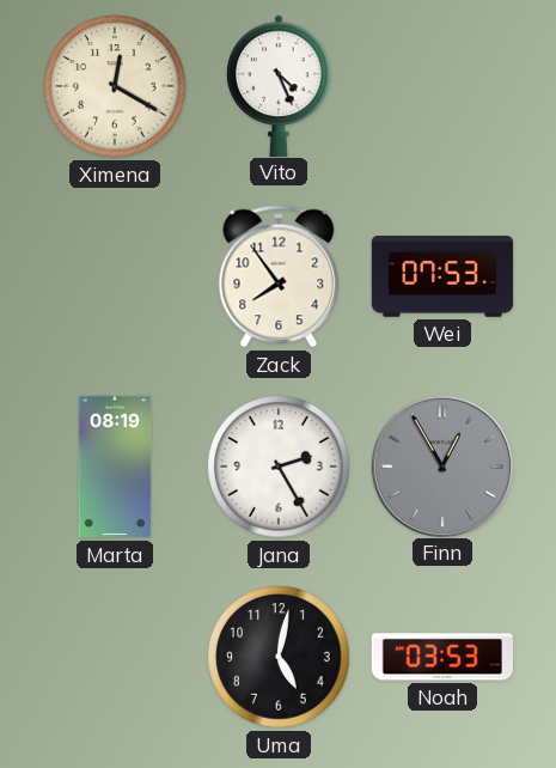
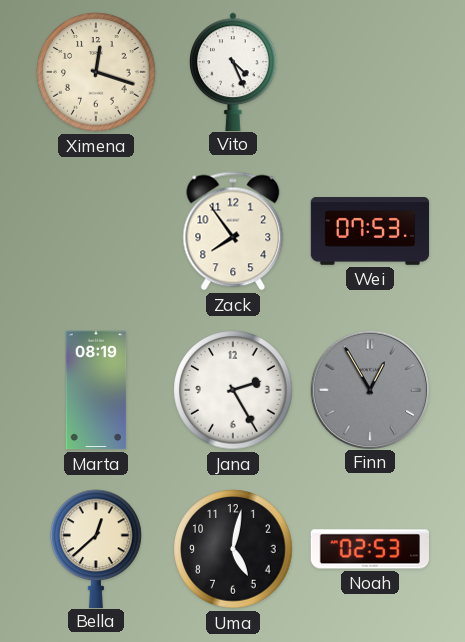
Ximena: 12:20 -> 12:18
Bella: none -> 12:38
Noah: 03:53 -> 02:53
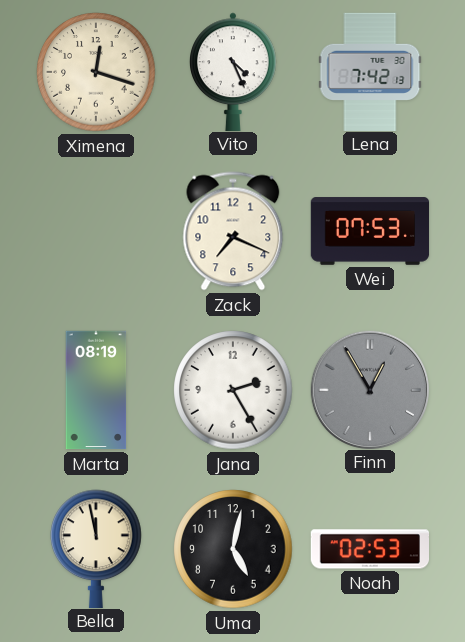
Lena: none -> 7:42
Zack: 7:54 -> 7:19
Bella: 12:38 -> 11:58
